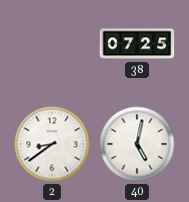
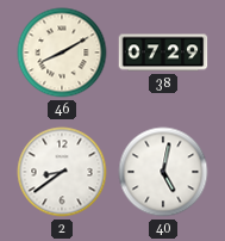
46: none -> 8:10
38: 07:25 -> 07:29
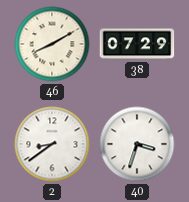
40: 5:02 -> 3:33
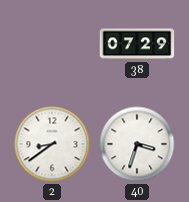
46: 8:10 -> none
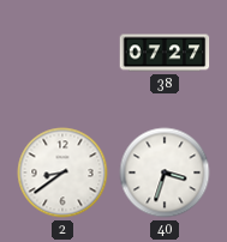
38: 07:29 -> 07:27
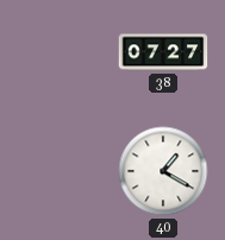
2: 8:39 -> none
40: 3:33 -> 1:20
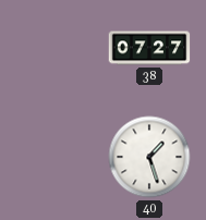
40: 1:20 -> 1:27
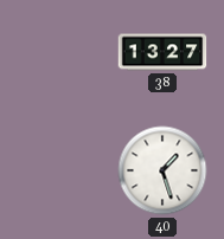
38: 07:27 -> 13:27
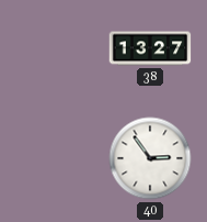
40: 1:27 -> 2:54
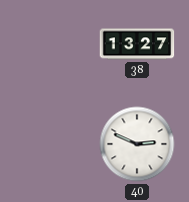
40: 2:54 -> 2:49
